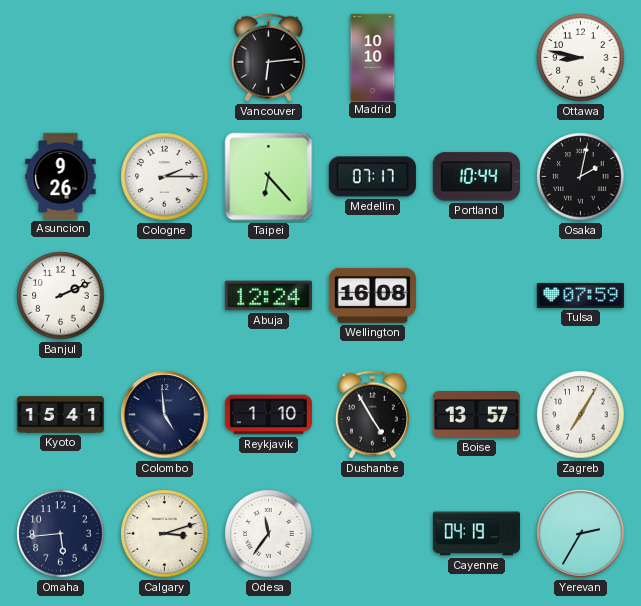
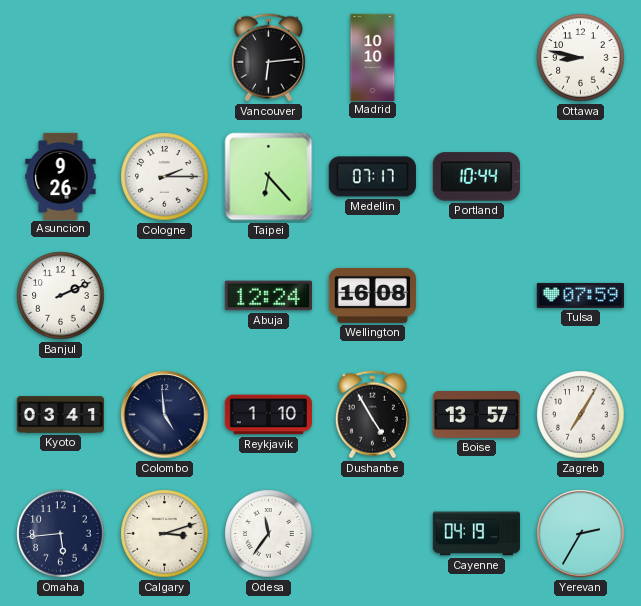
Osaka: 2:02 -> none
Kyoto: 15:41 -> 03:41
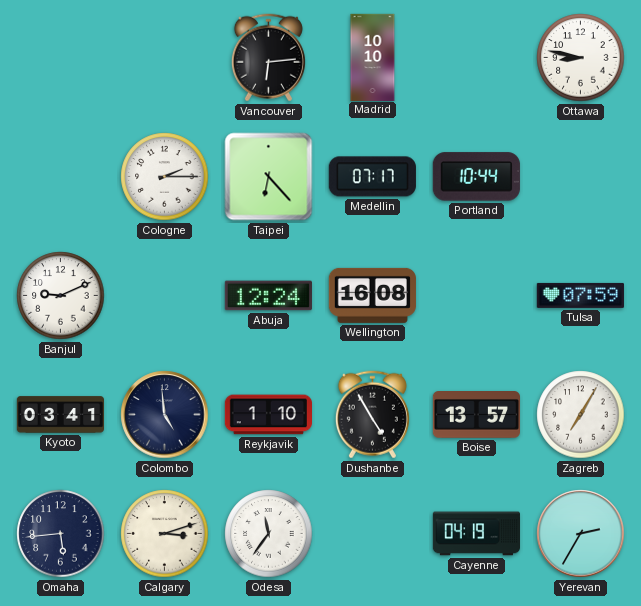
Asuncion: 9:26 -> none
Banjul: 2:11 -> 9:11
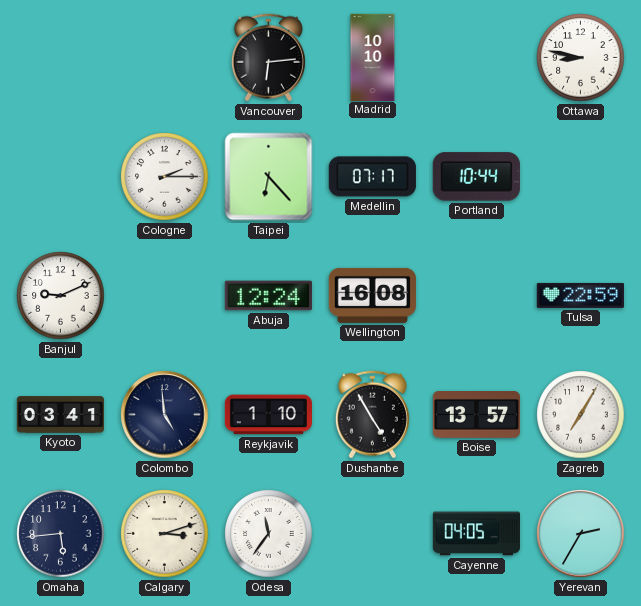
Tulsa: 07:59 -> 22:59
Cayenne: 04:19 -> 04:05
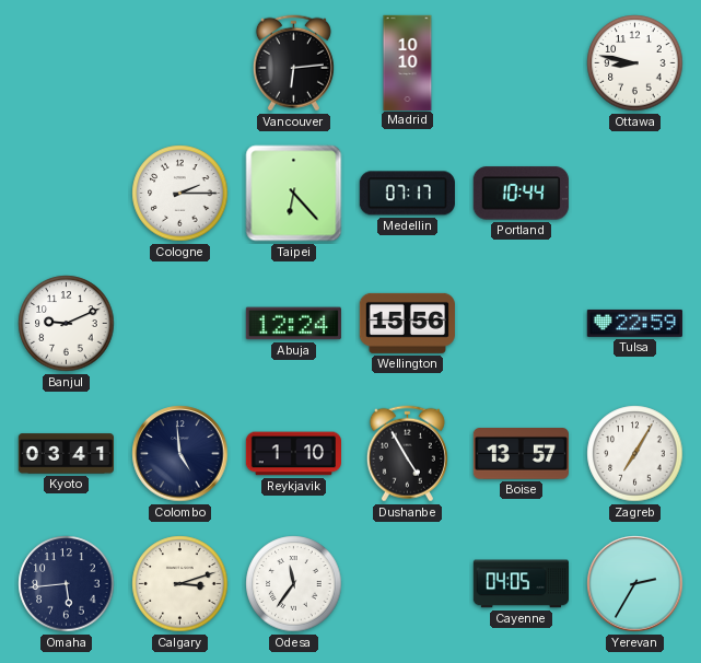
Wellington: 16:08 -> 15:56
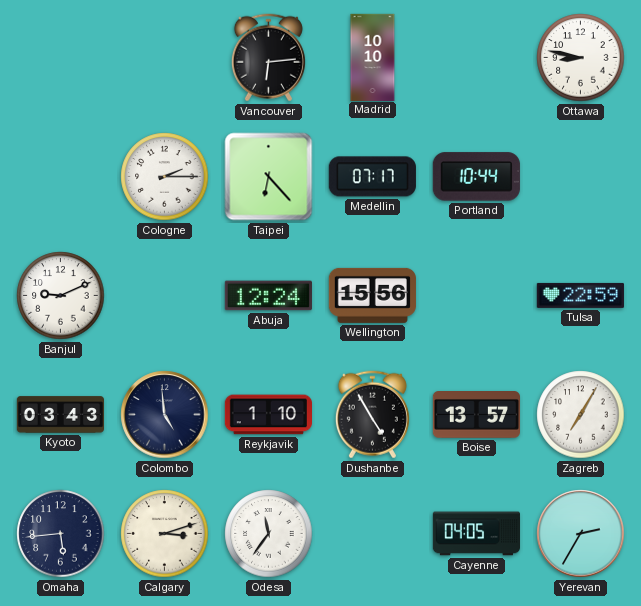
Kyoto: 03:41 -> 03:43
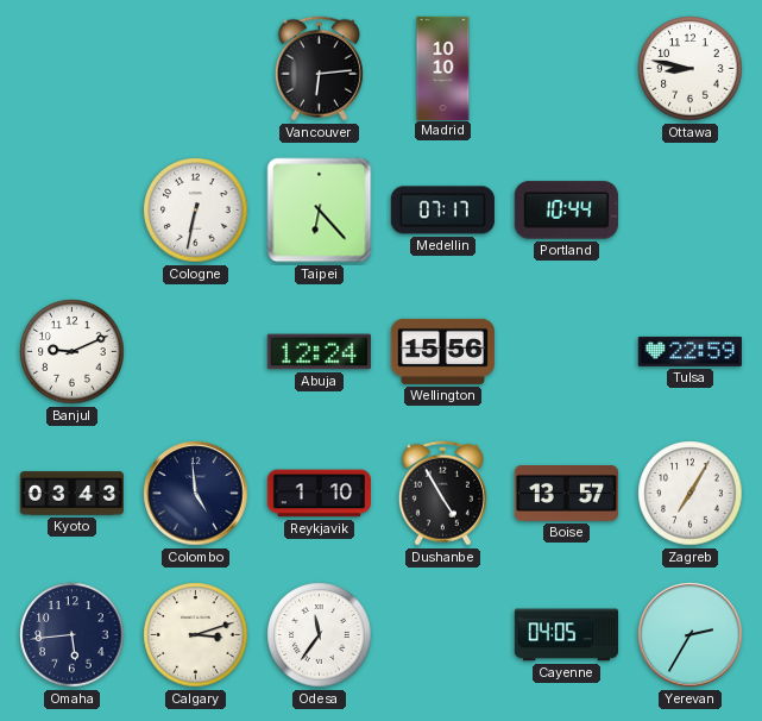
Cologne: 2:15 -> 6:32
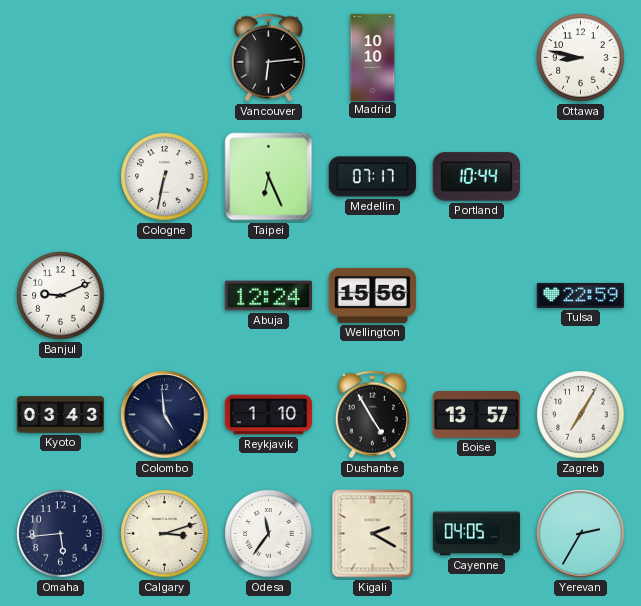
Taipei: 6:23 -> 6:26
Kigali: none -> 2:20
